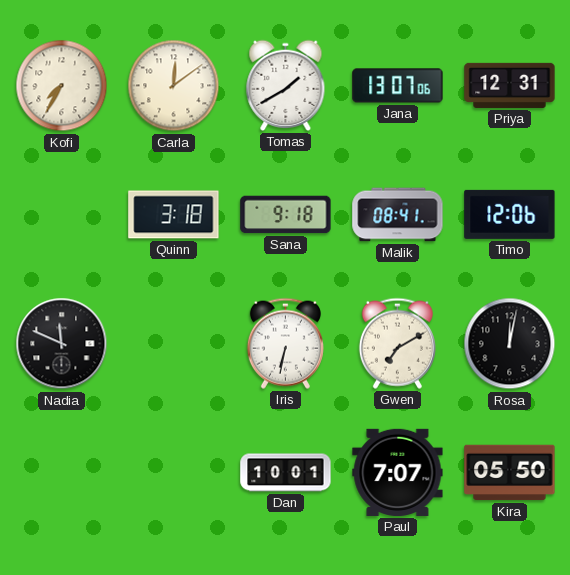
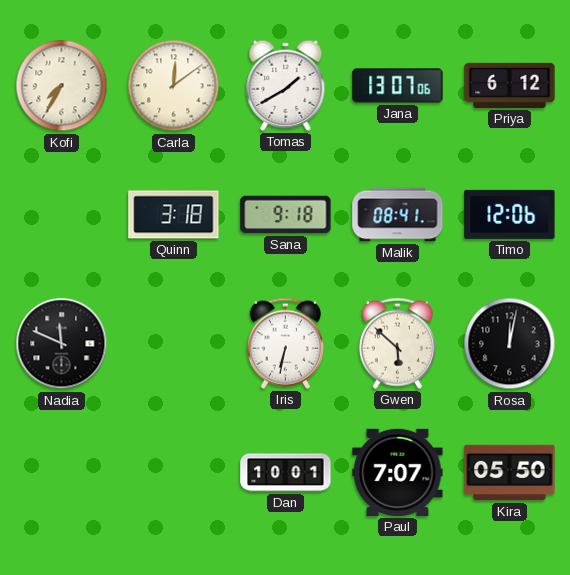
Priya: 12:31 -> 6:12
Gwen: 7:10 -> 5:52
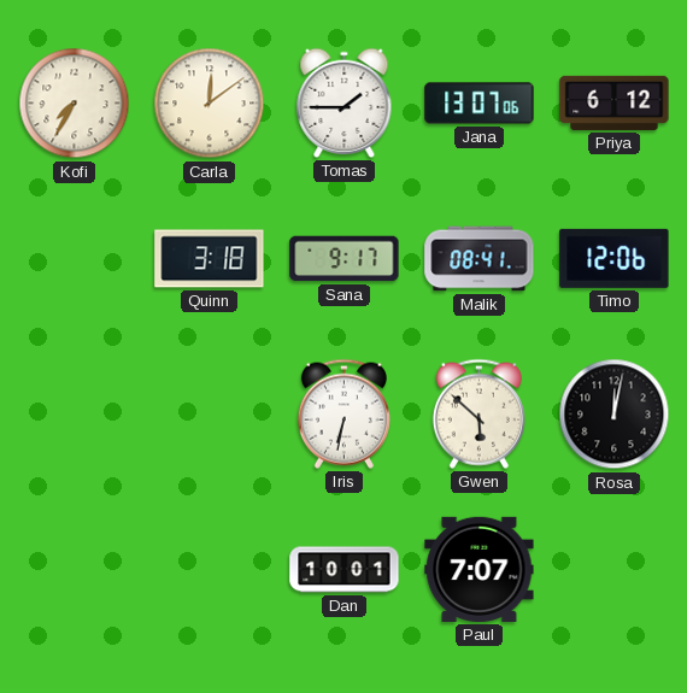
Tomas: 1:40 -> 1:45
Sana: 9:18 -> 9:17
Nadia: 11:49 -> none
Kira: 05:50 -> none
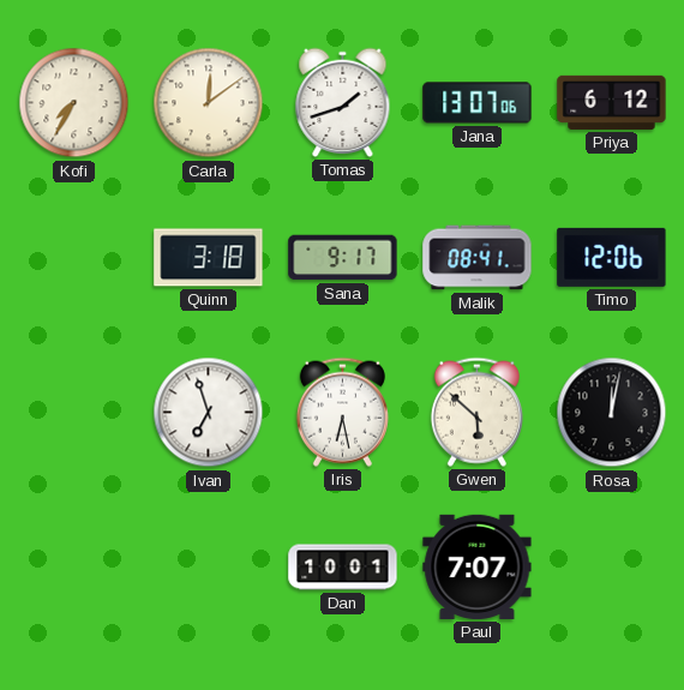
Tomas: 1:45 -> 1:42
Ivan: none -> 6:57
Iris: 6:32 -> 6:28
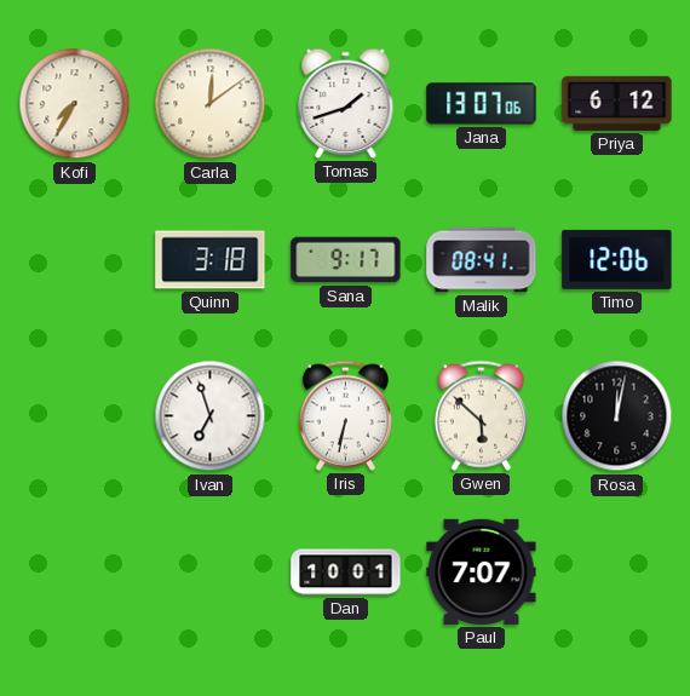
Iris: 6:28 -> 6:32
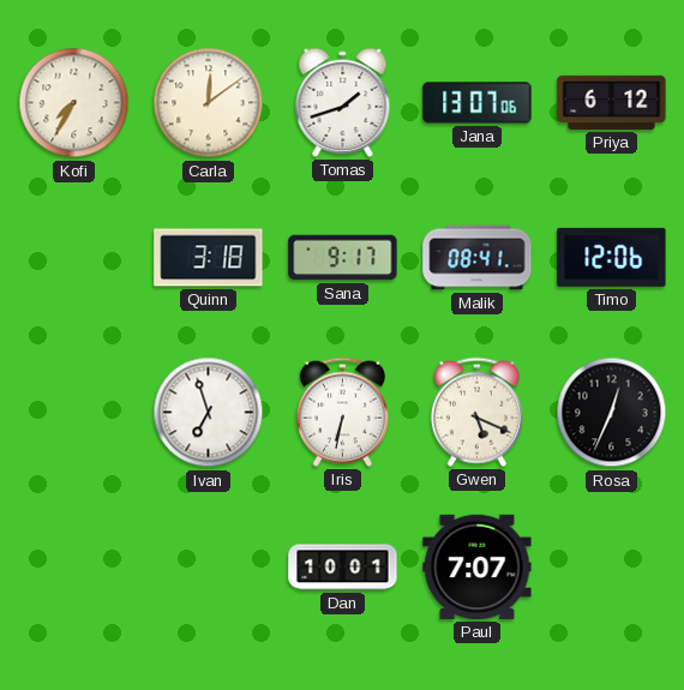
Gwen: 5:52 -> 5:19
Rosa: 12:02 -> 12:34
